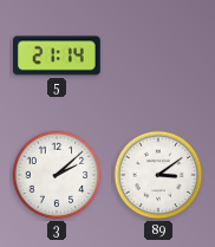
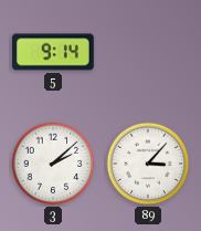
5: 21:14 -> 9:14
89: 3:09 -> 3:07
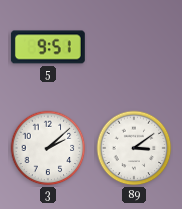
5: 9:14 -> 9:51
89: 3:07 -> 3:09
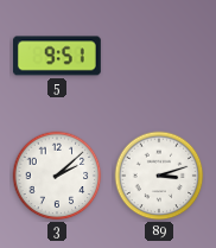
89: 3:09 -> 3:12
